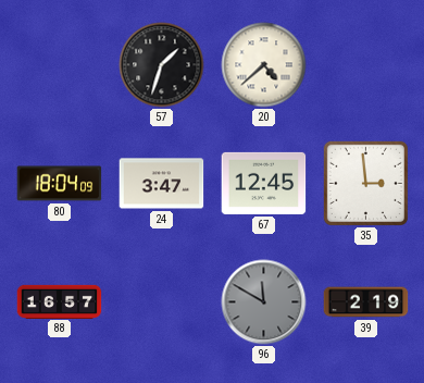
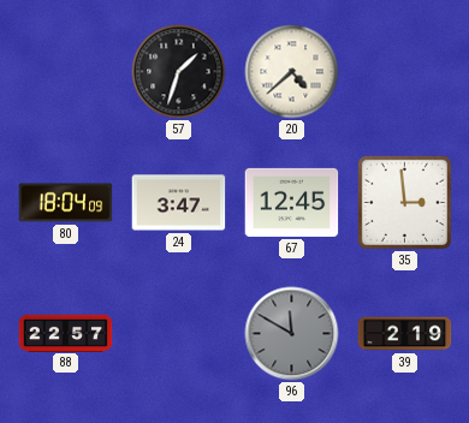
88: 16:57 -> 22:57
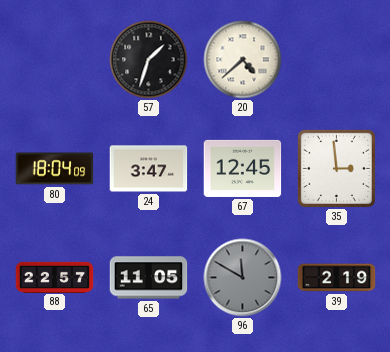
65: none -> 11:05
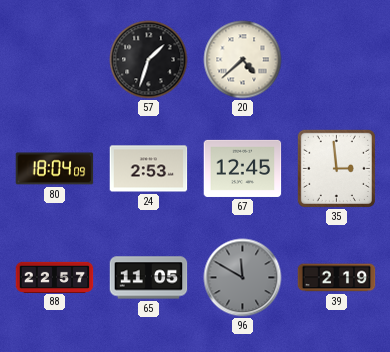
24: 3:47 -> 2:53
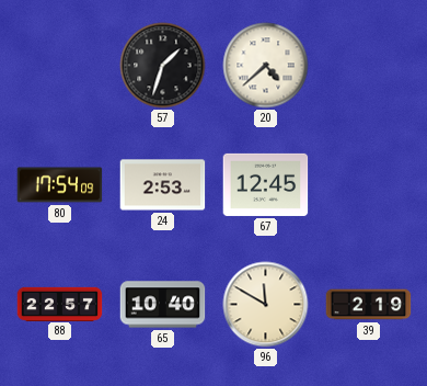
80: 18:04 -> 17:54
35: 2:59 -> none
65: 11:05 -> 10:40
96 dial: grey -> cream
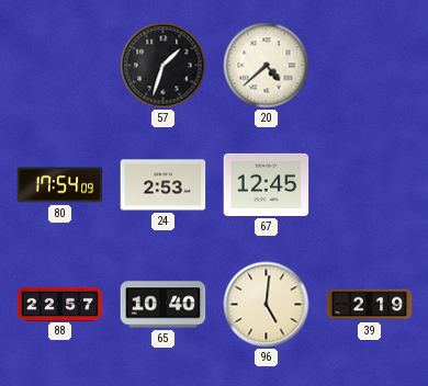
96: 11:50 -> 5:01
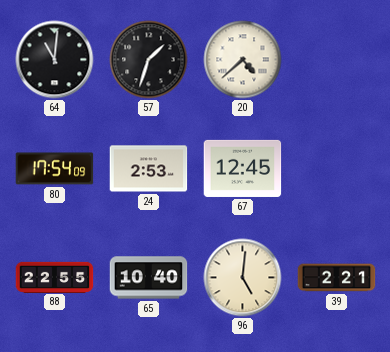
64: none -> 11:01
88: 22:57 -> 22:55
39: 2:19 -> 2:21
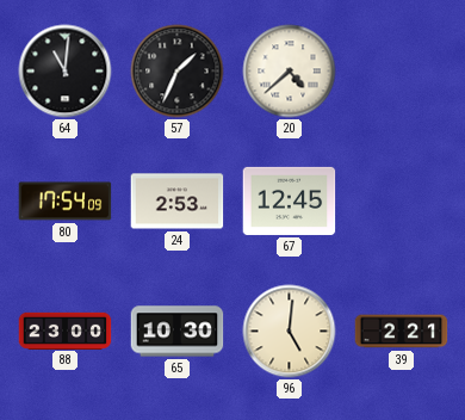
57: 1:33 -> 1:34
88: 22:55 -> 23:00
65: 10:40 -> 10:30
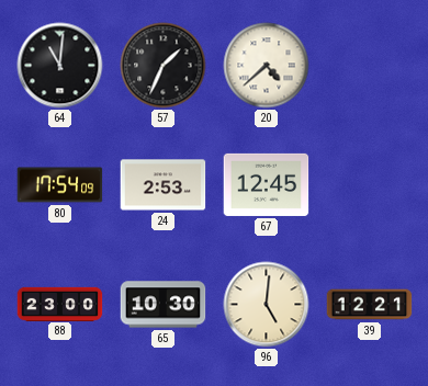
39: 2:21 -> 12:21
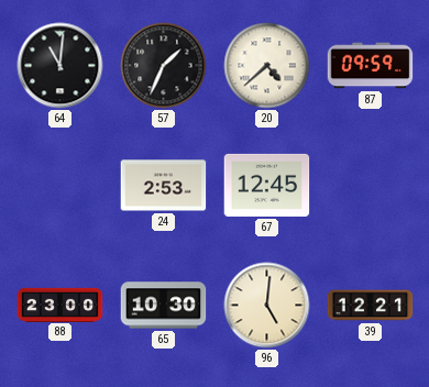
87: none -> 09:59
80: 17:54 -> none
